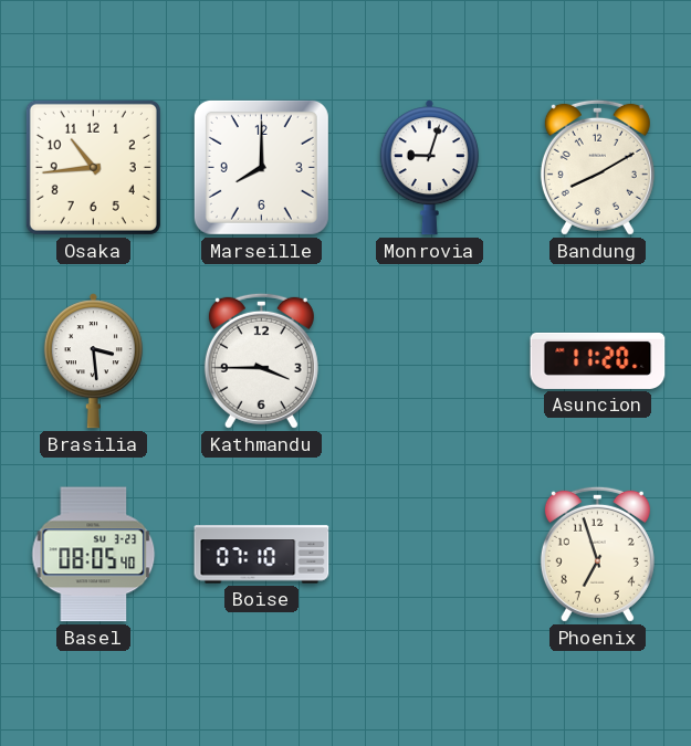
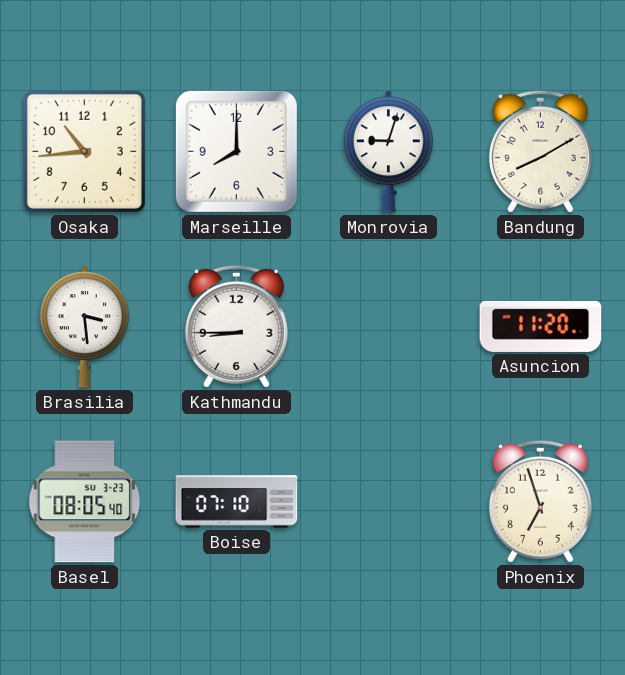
Kathmandu: 3:45 -> 8:45
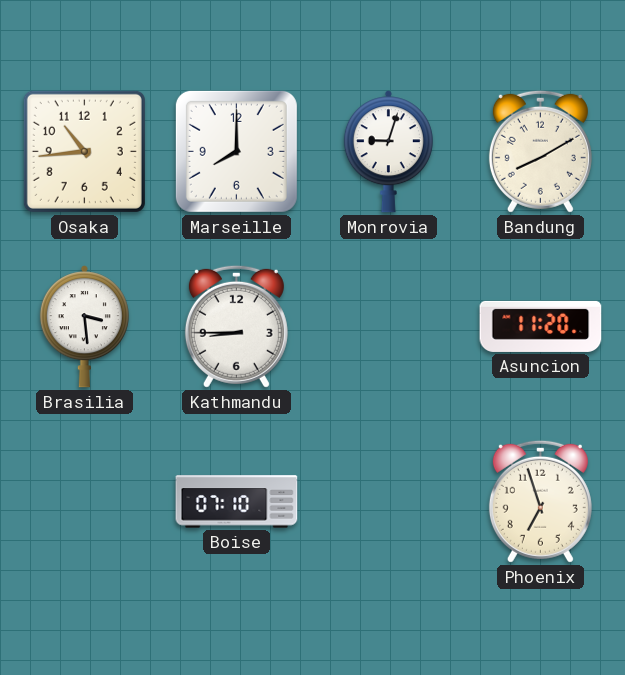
Basel: 08:05 -> none
